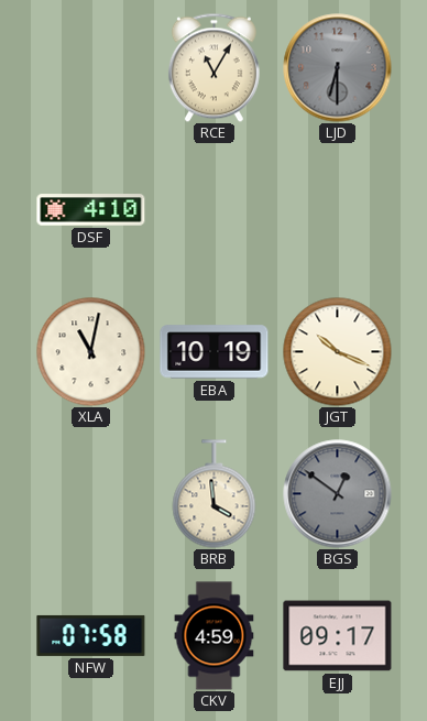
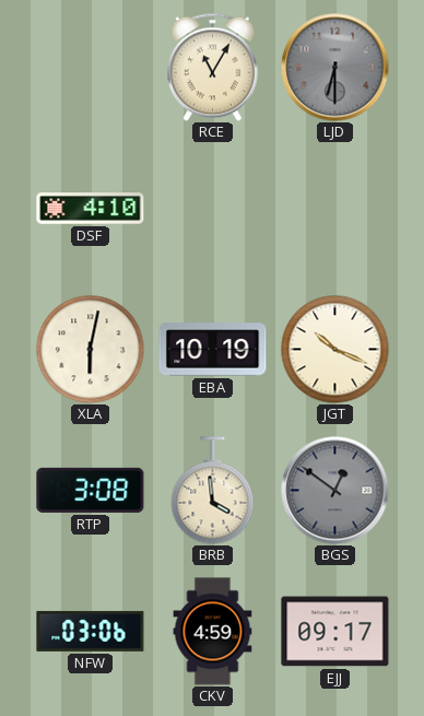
XLA: 11:02 -> 6:02
RTP: none -> 3:08
NFW: 07:58 -> 03:06
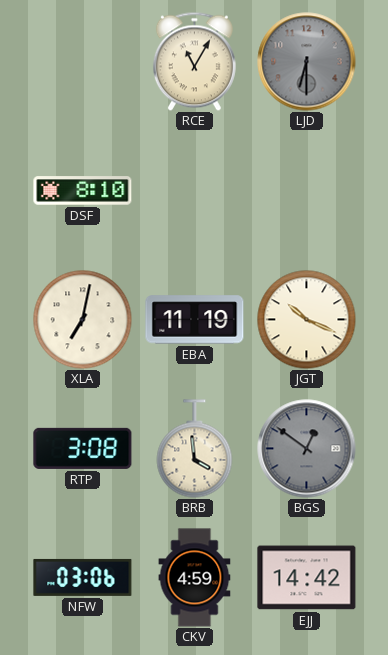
DSF: 4:10 -> 8:10
XLA: 6:02 -> 7:02
EBA: 10:19 -> 11:19
EJJ: 09:17 -> 14:42
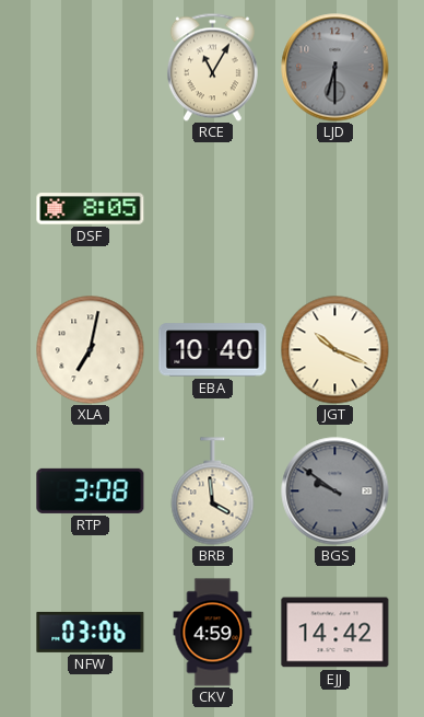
DSF: 8:10 -> 8:05
EBA: 11:19 -> 10:40
BGS: 12:51 -> 9:51
